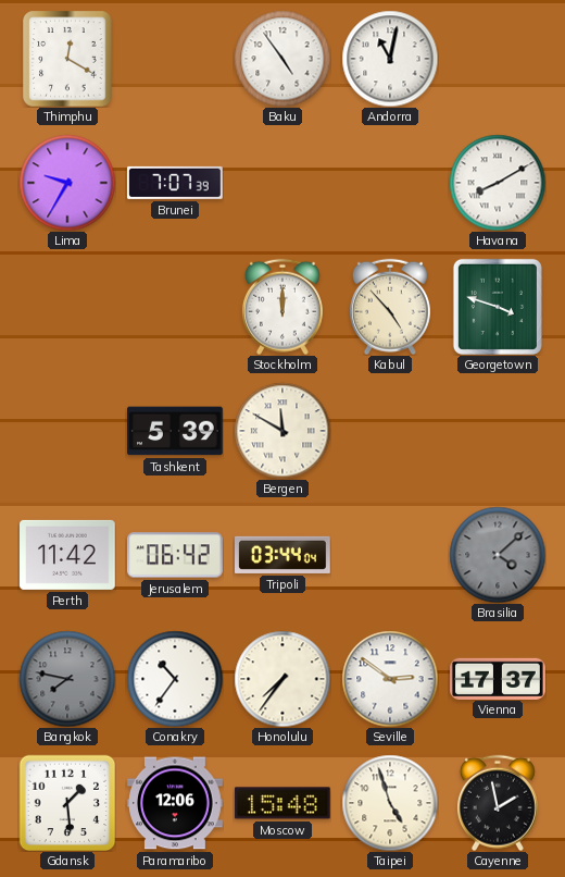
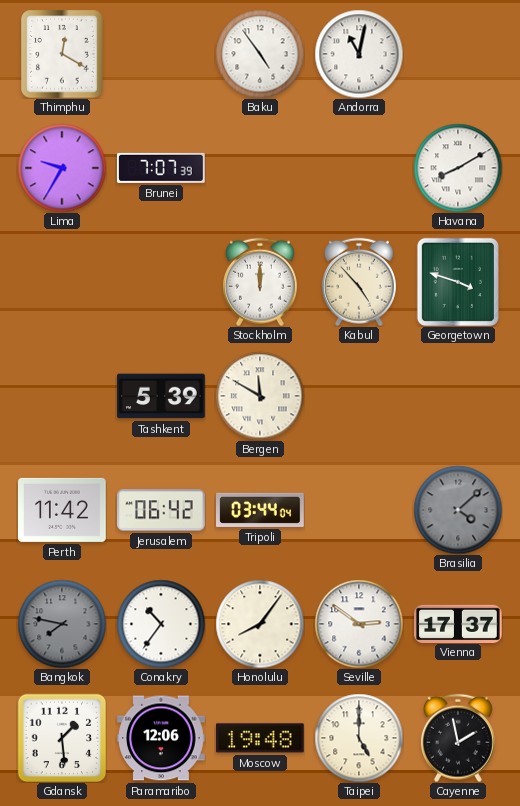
Honolulu: 7:36 -> 8:06
Moscow: 15:48 -> 19:48
Taipei: 4:57 -> 5:00
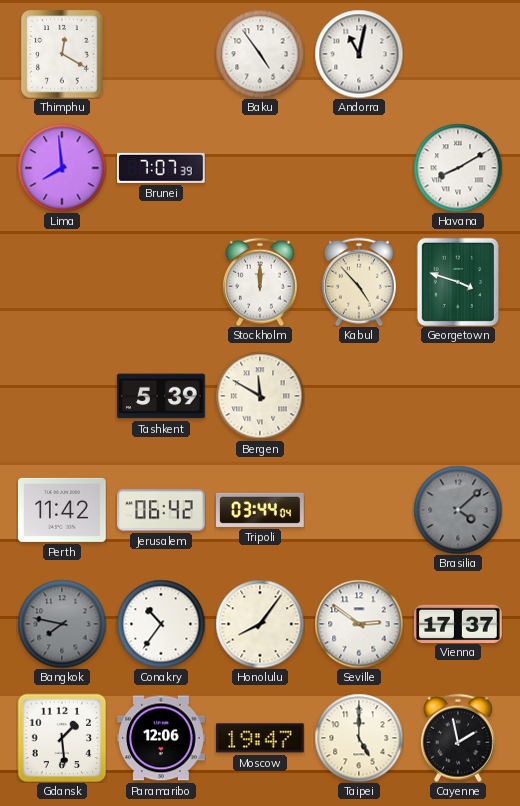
Lima: 9:35 -> 7:59
Moscow: 19:48 -> 19:47
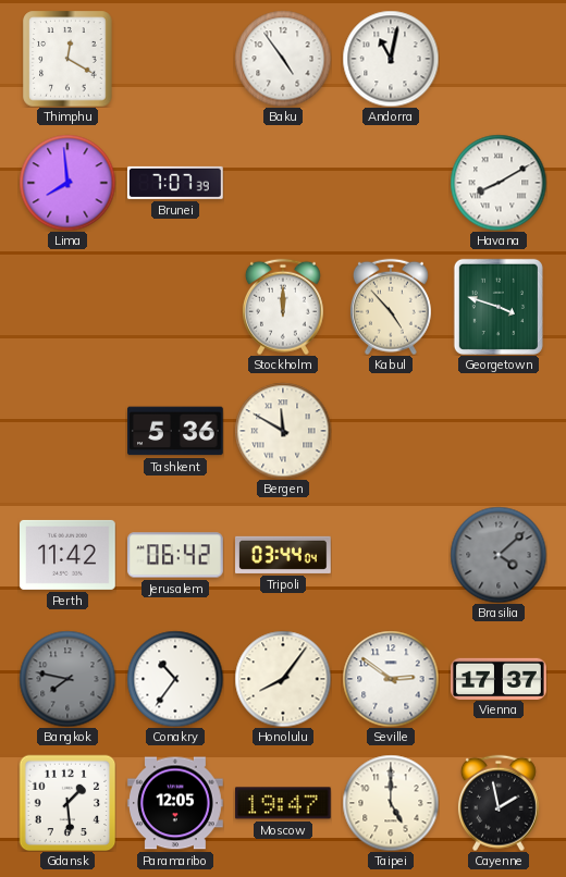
Tashkent: 5:39 -> 5:36
Paramaribo: 12:06 -> 12:05
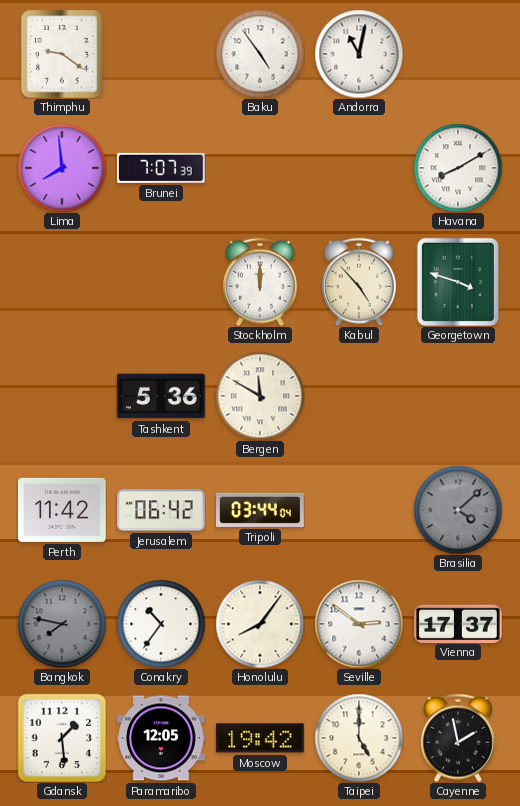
Thimphu: 12:20 -> 9:21
Moscow: 19:47 -> 19:42
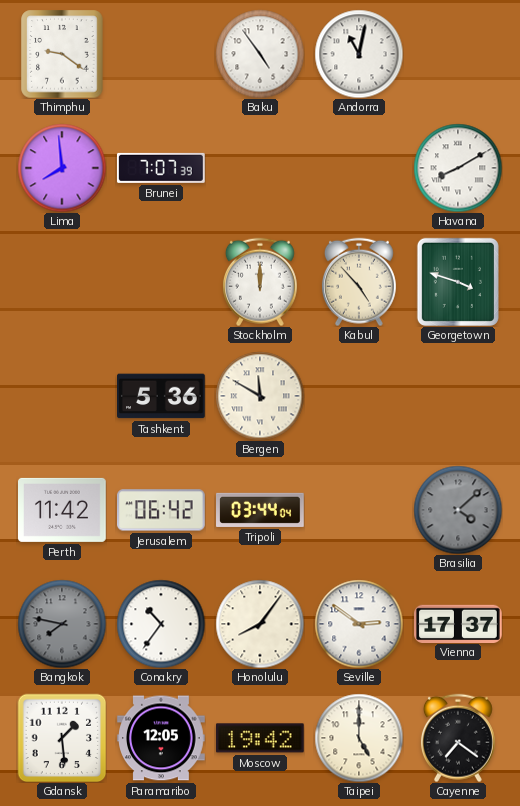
Cayenne: 1:58 -> 7:21
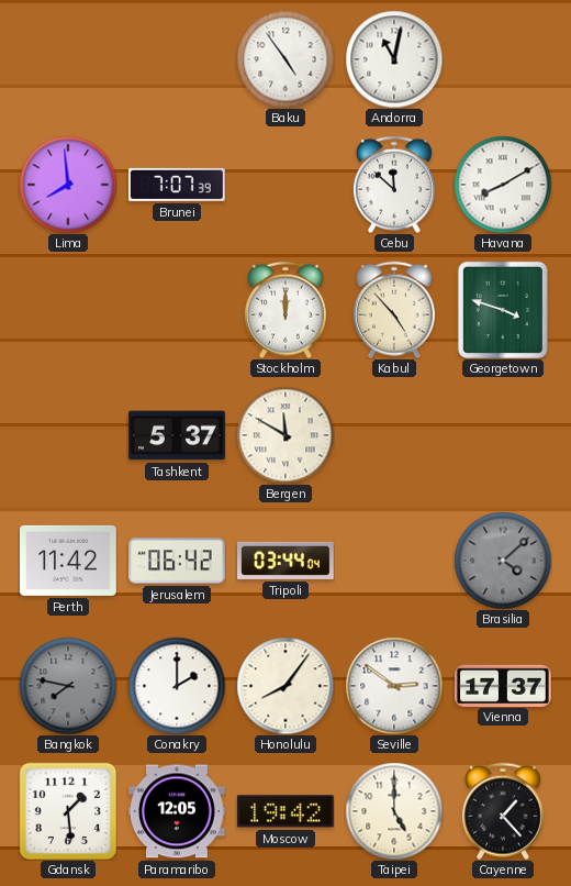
Thimphu: 9:21 -> none
Cebu: none -> 11:52
Tashkent: 5:36 -> 5:37
Conakry: 10:36 -> 2:00
Cayenne: 7:21 -> 1:23
